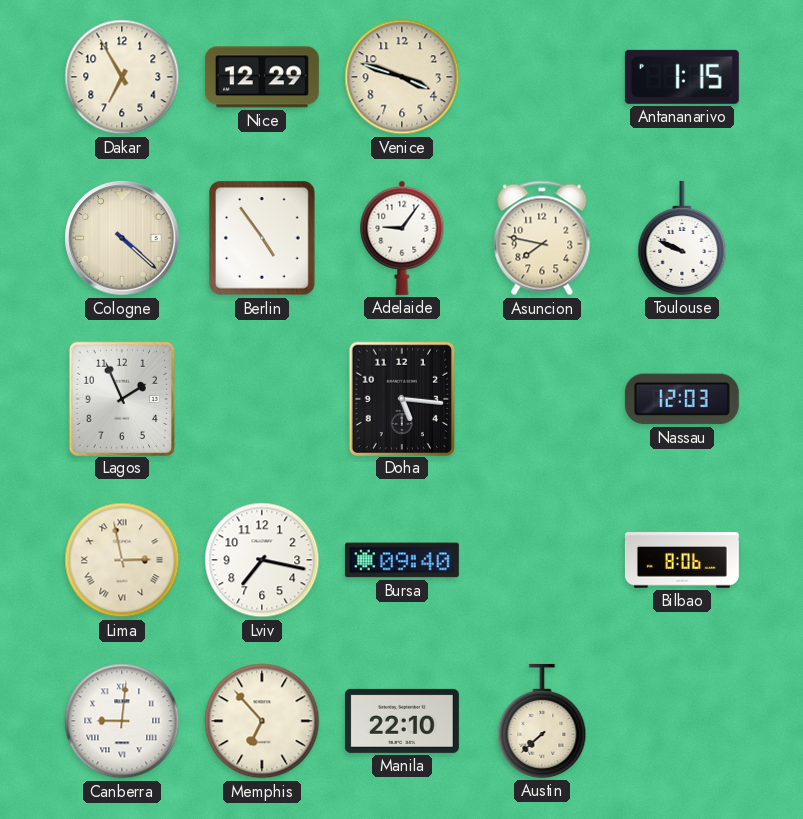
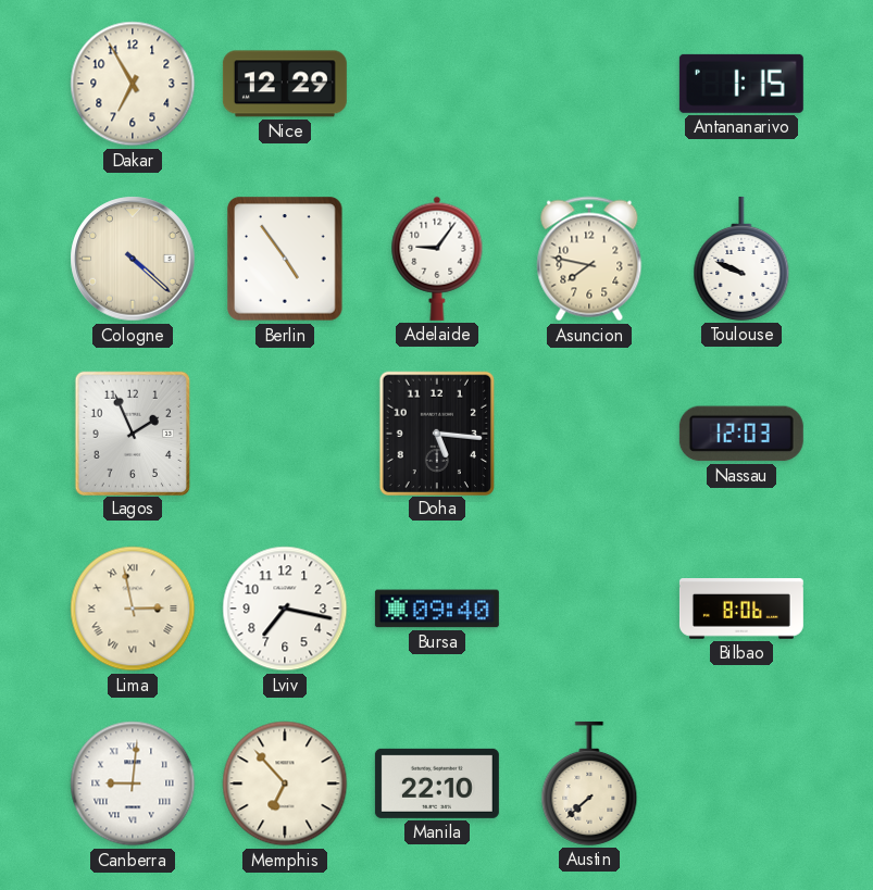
Venice: 3:48 -> none
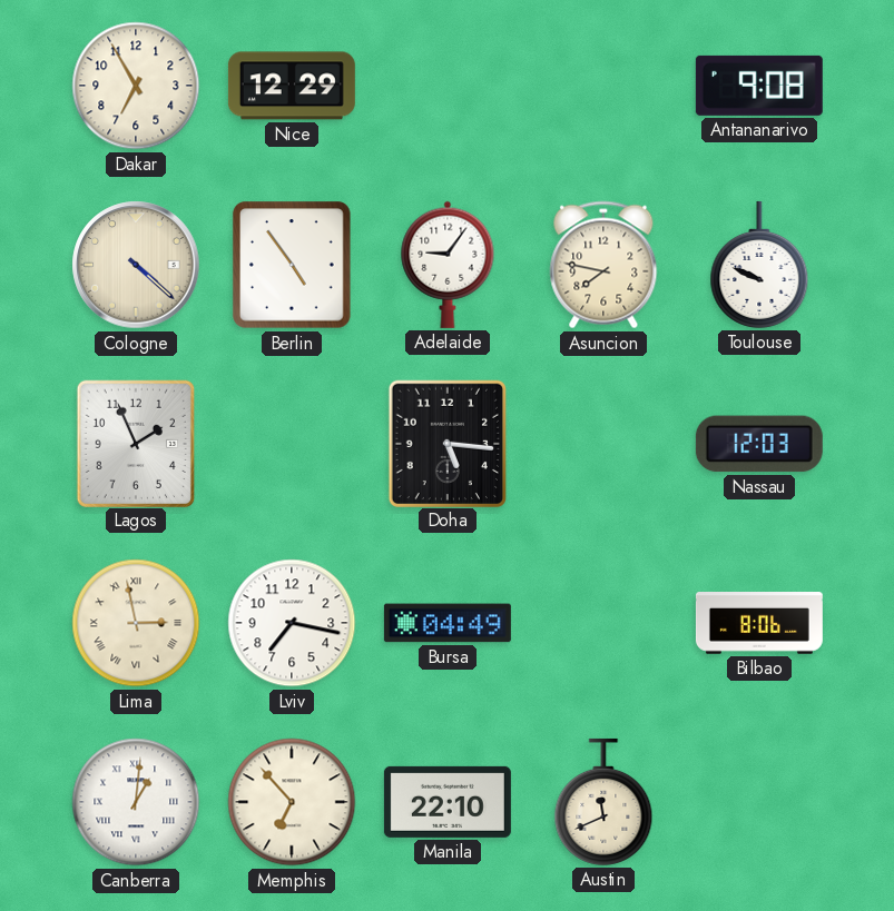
Antananarivo: 1:15 -> 9:08
Bursa: 09:40 -> 04:49
Canberra: 9:01 -> 1:01
Austin: 7:38 -> 11:41
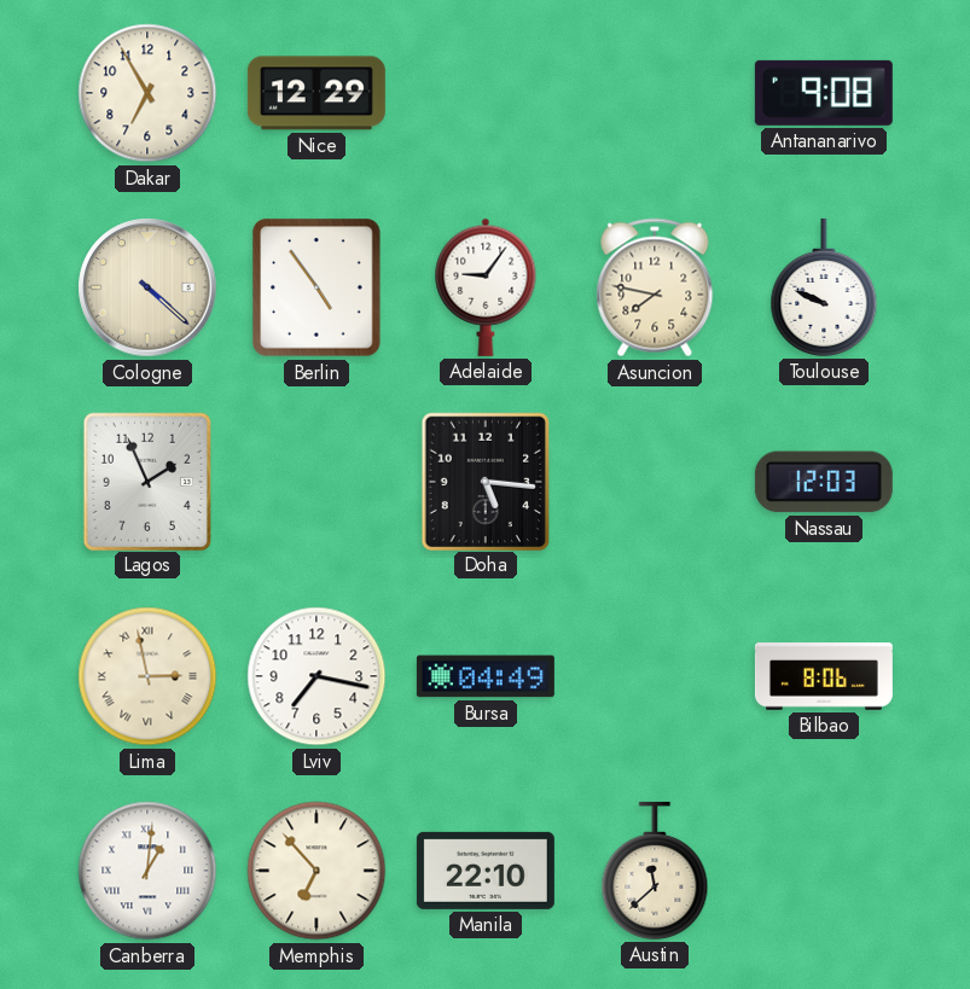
Austin: 11:41 -> 11:38
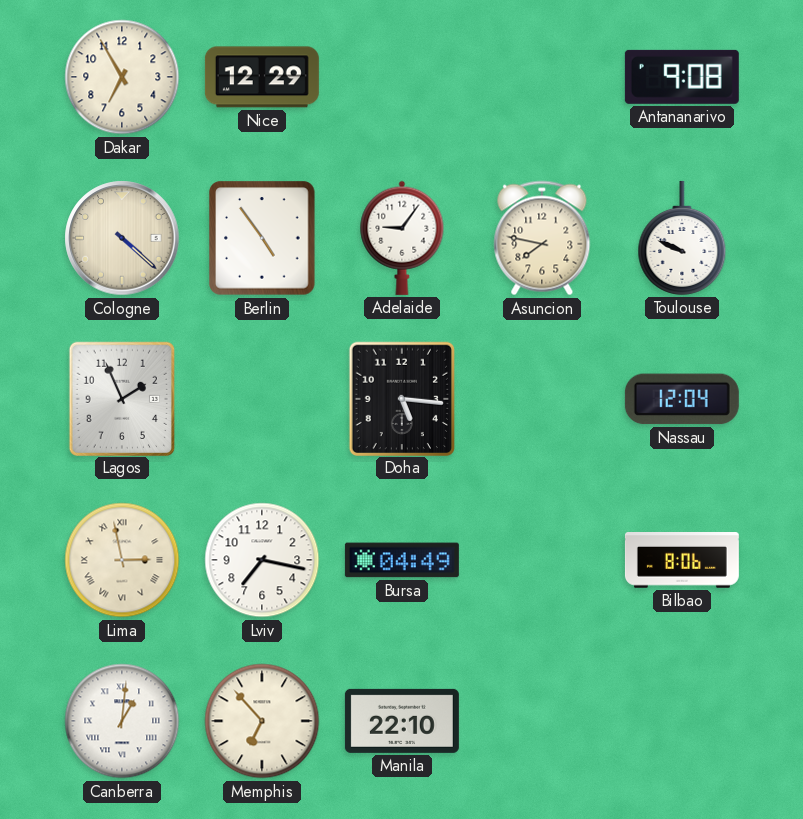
Nassau: 12:03 -> 12:04
Austin: 11:38 -> none
